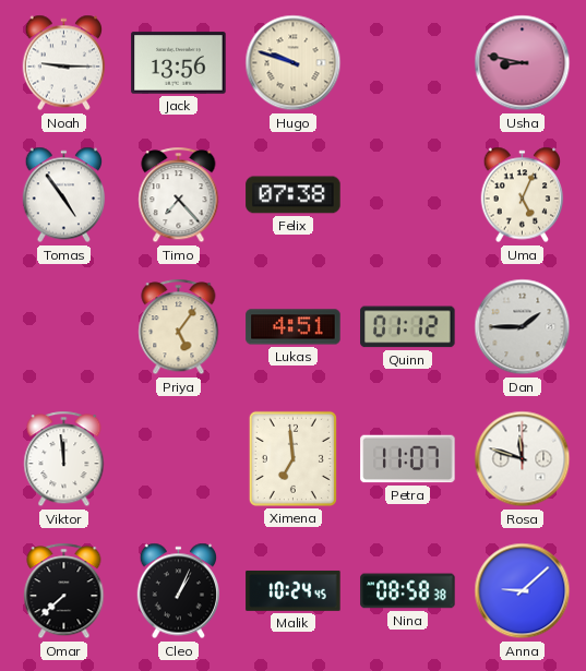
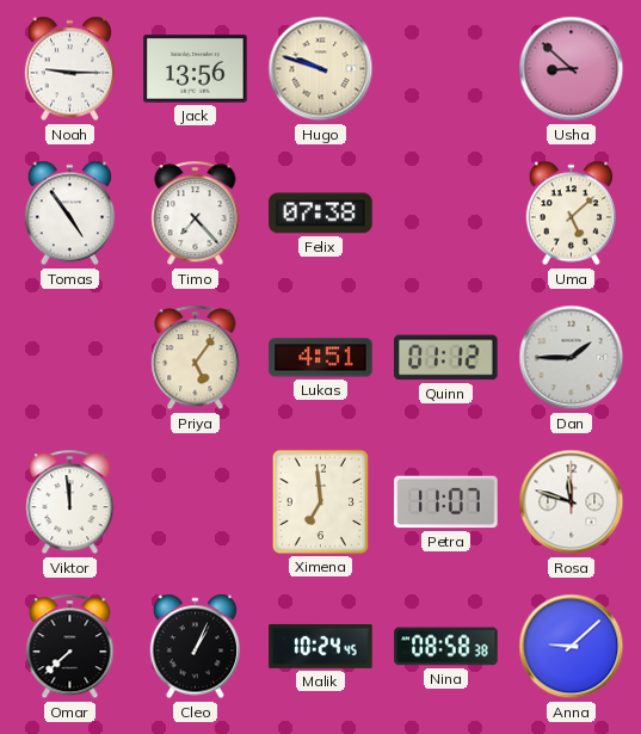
Usha: 8:47 -> 8:52
Uma: 5:04 -> 5:08
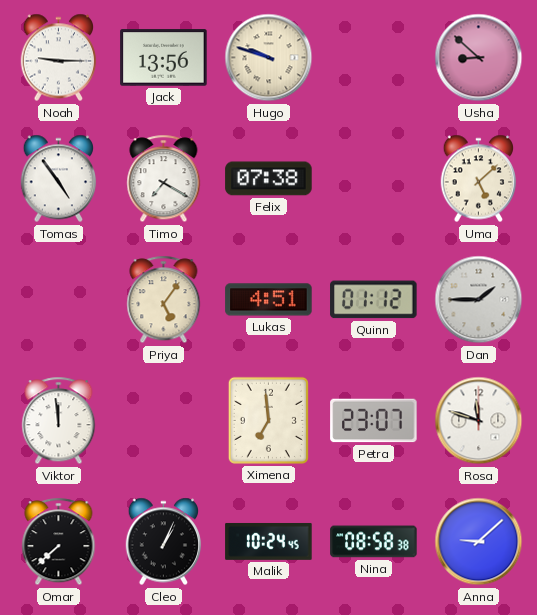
Timo: 7:23 -> 7:20
Petra: 11:07 -> 23:07
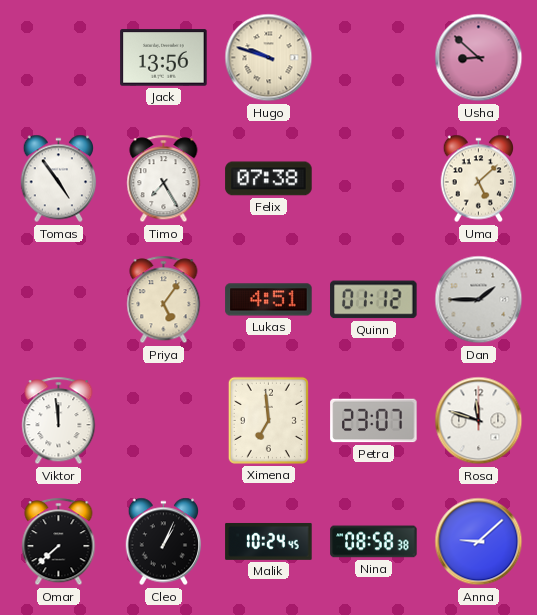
Noah: 9:15 -> none
Timo: 7:20 -> 7:25
